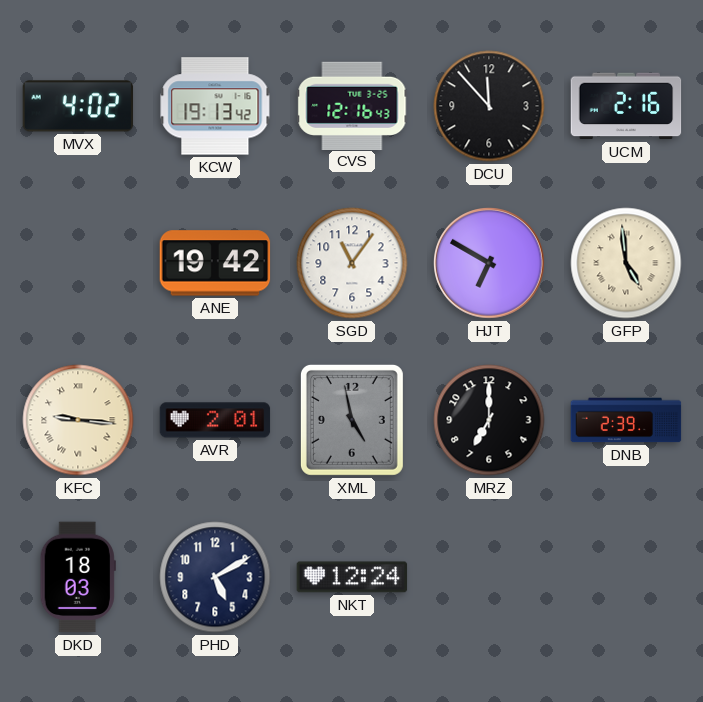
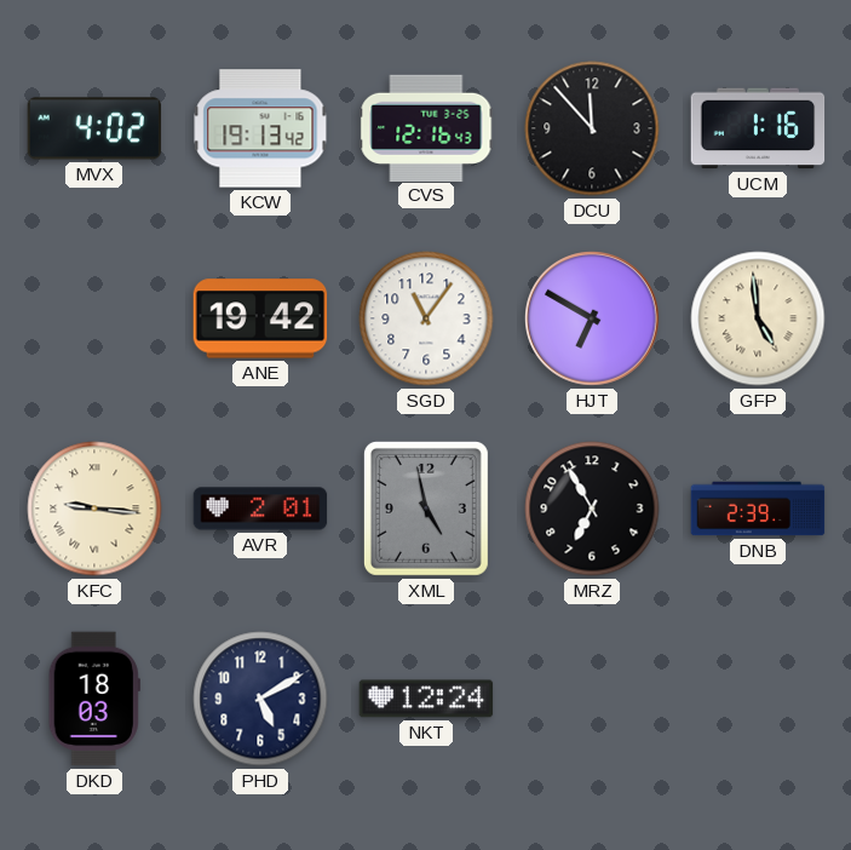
UCM: 2:16 -> 1:16
MRZ: 7:00 -> 6:55
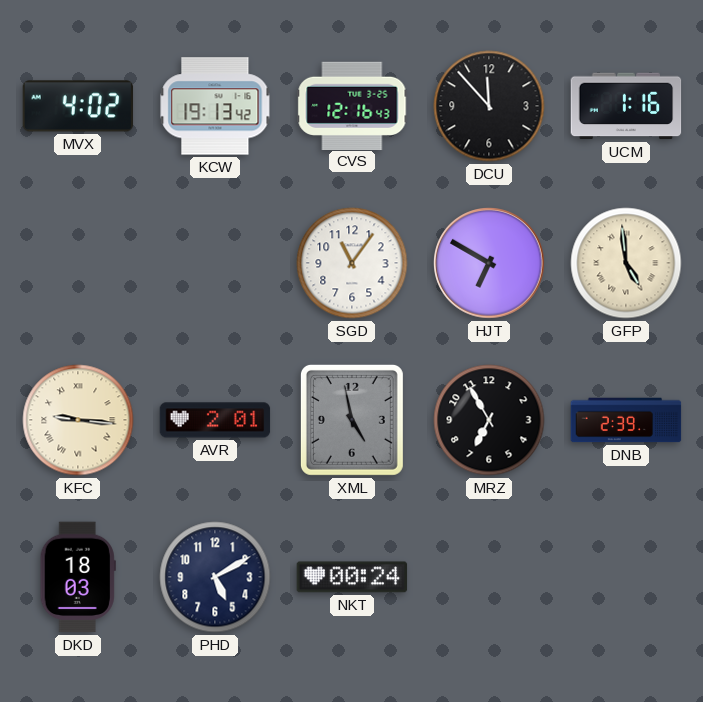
ANE: 19:42 -> none
NKT: 12:24 -> 00:24
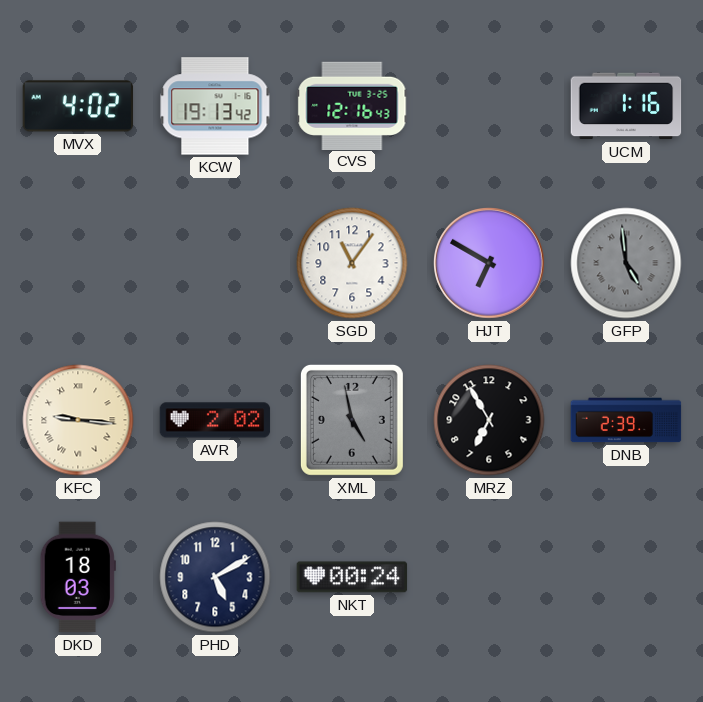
DCU: 11:53 -> none
GFP dial: cream -> grey
AVR: 2:01 -> 2:02
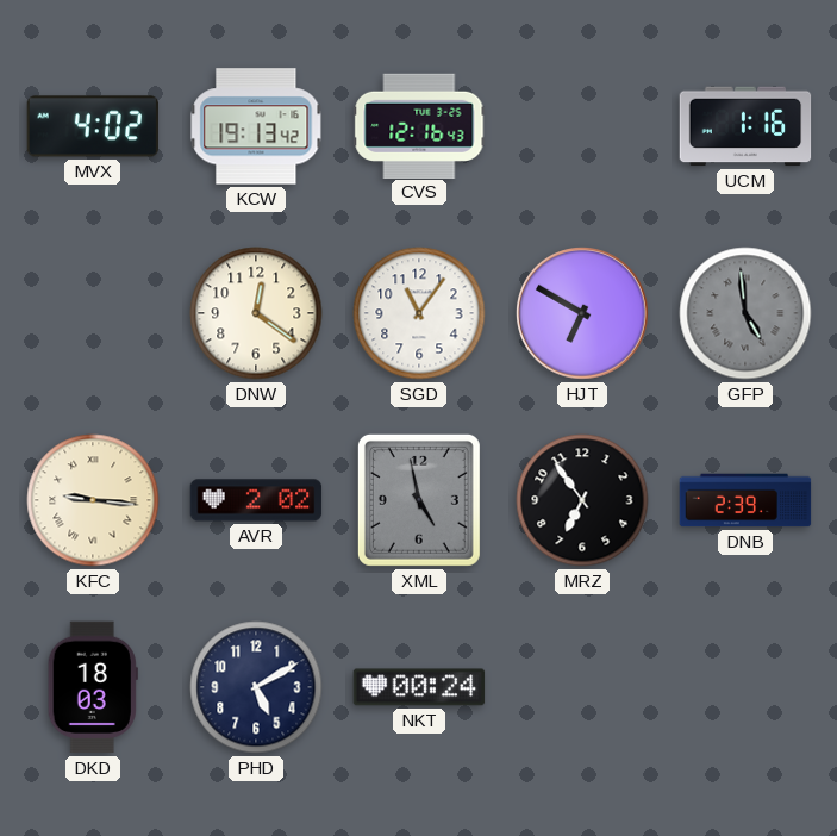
DNW: none -> 12:21
MRZ: 6:55 -> 6:54
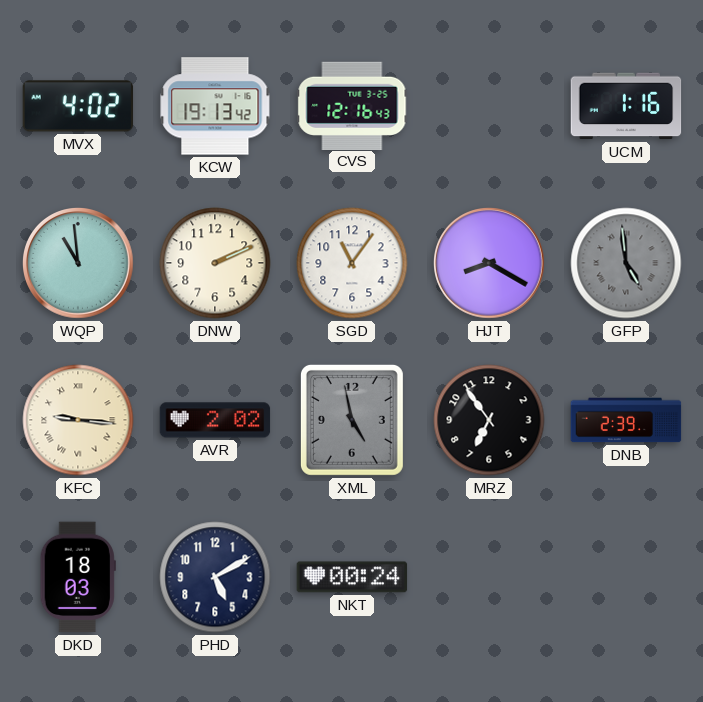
WQP: none -> 10:59
DNW: 12:21 -> 2:11
HJT: 6:50 -> 8:20
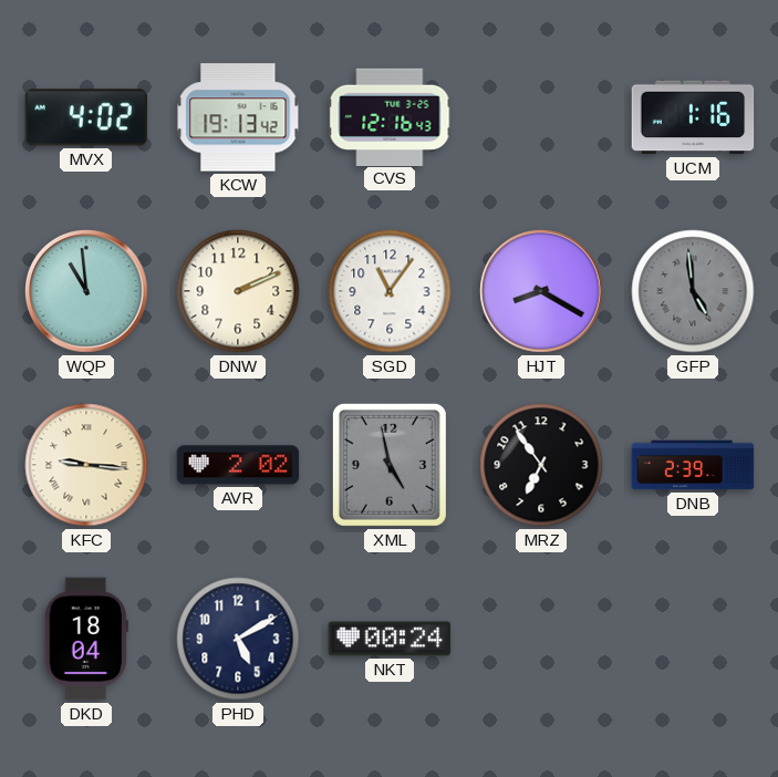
DKD: 18:03 -> 18:04
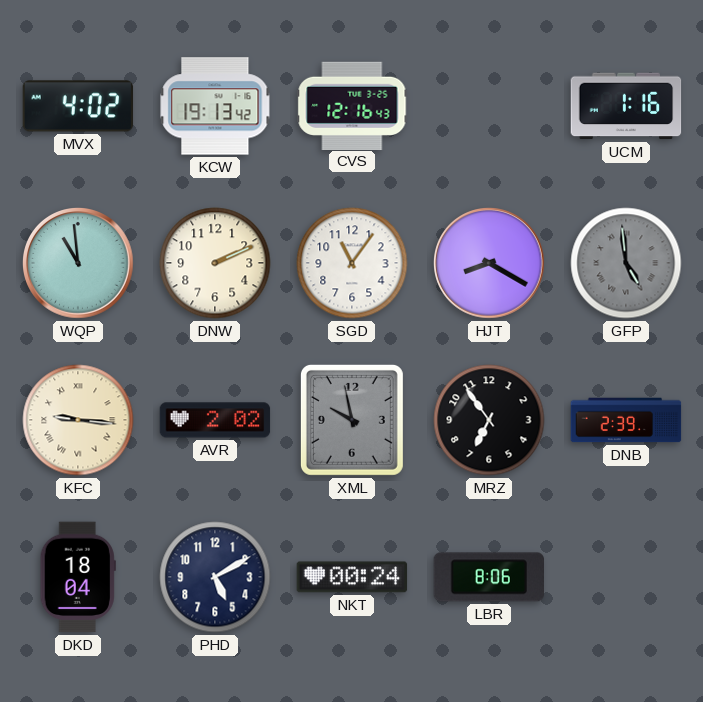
XML: 4:58 -> 9:58
LBR: none -> 8:06
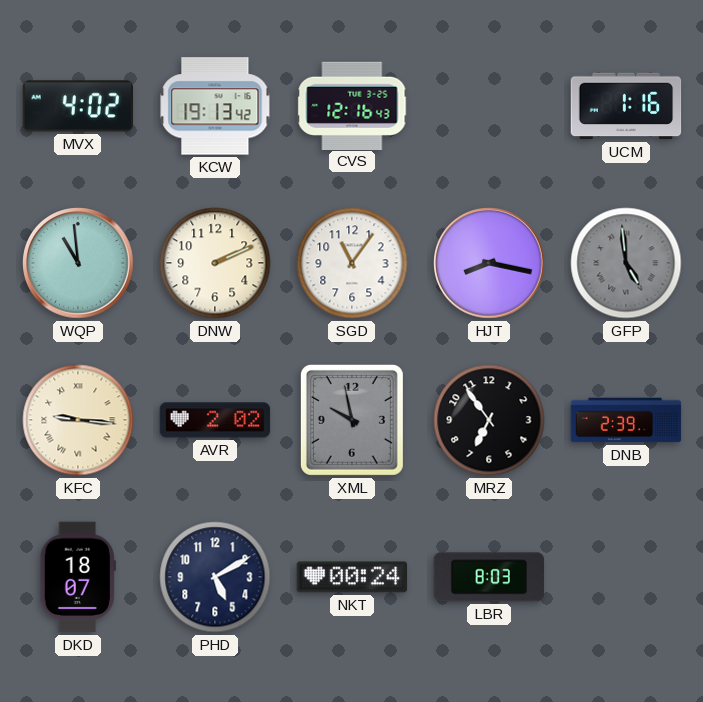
HJT: 8:20 -> 8:17
DKD: 18:04 -> 18:07
LBR: 8:06 -> 8:03
